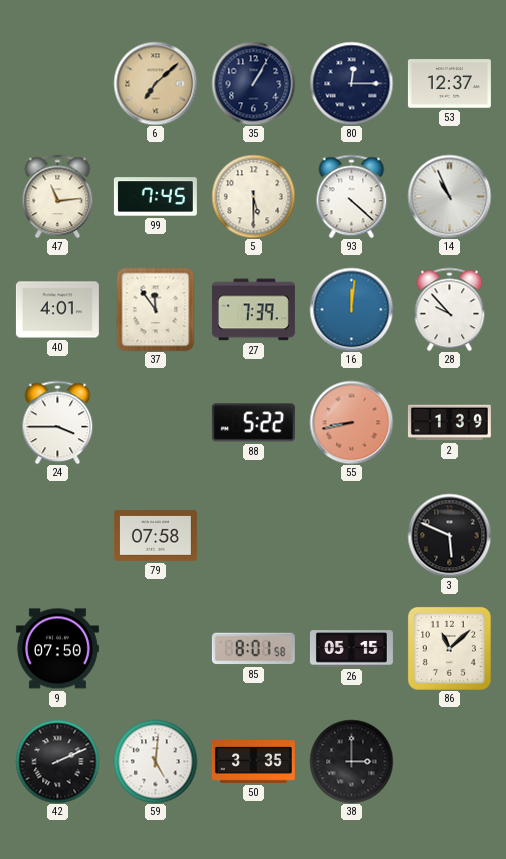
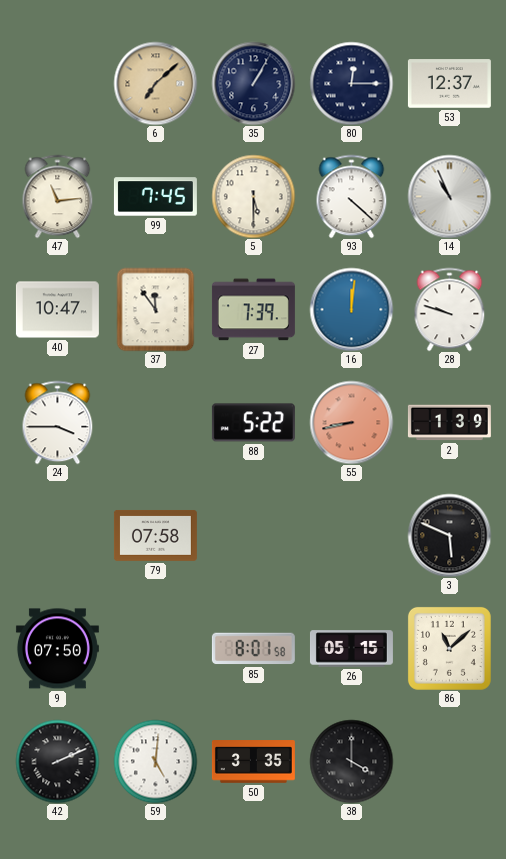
40: 4:01 -> 10:47
28: 9:53 -> 9:48
38: 3:00 -> 4:00
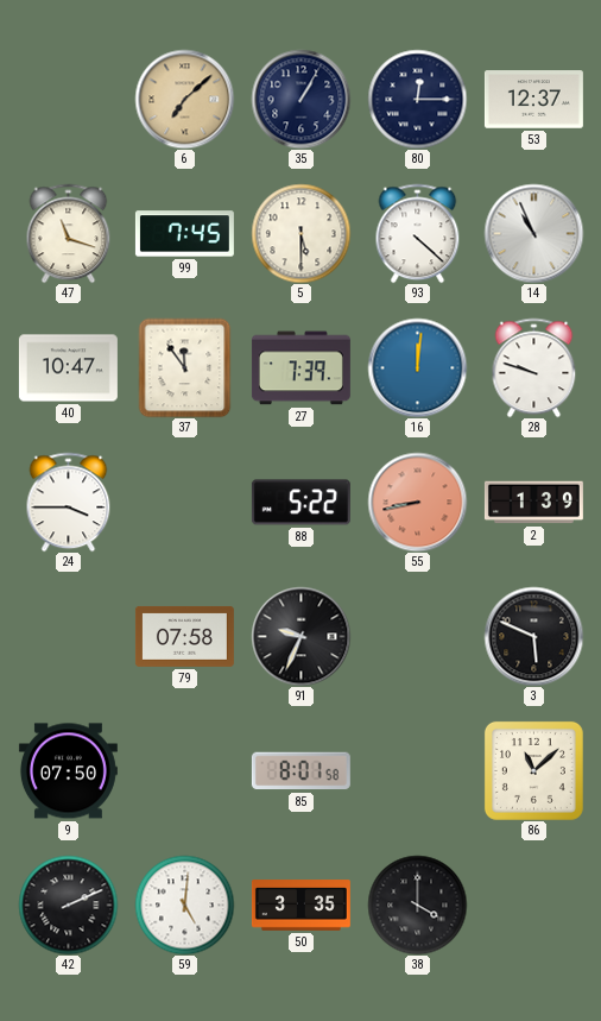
47: 11:14 -> 11:18
91: none -> 9:34
26: 05:15 -> none
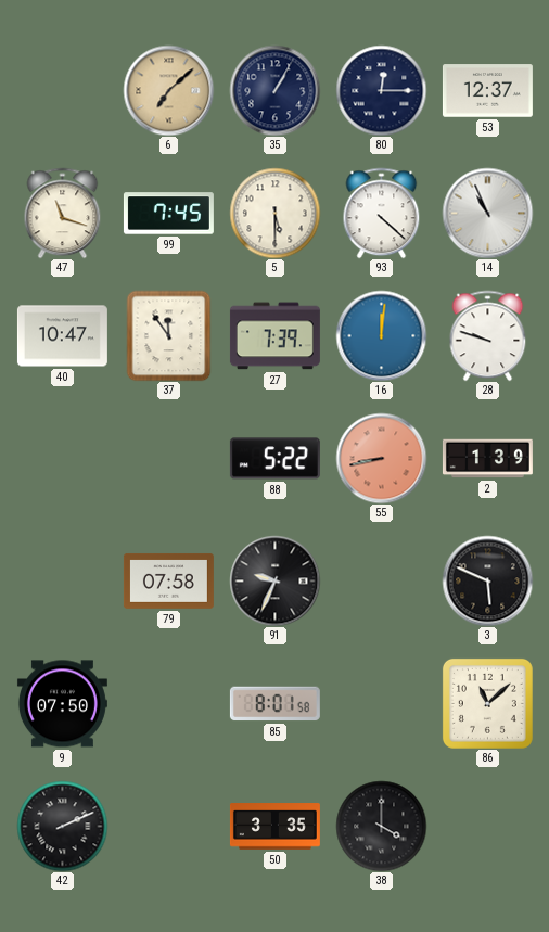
24: 3:45 -> none
59: 5:01 -> none
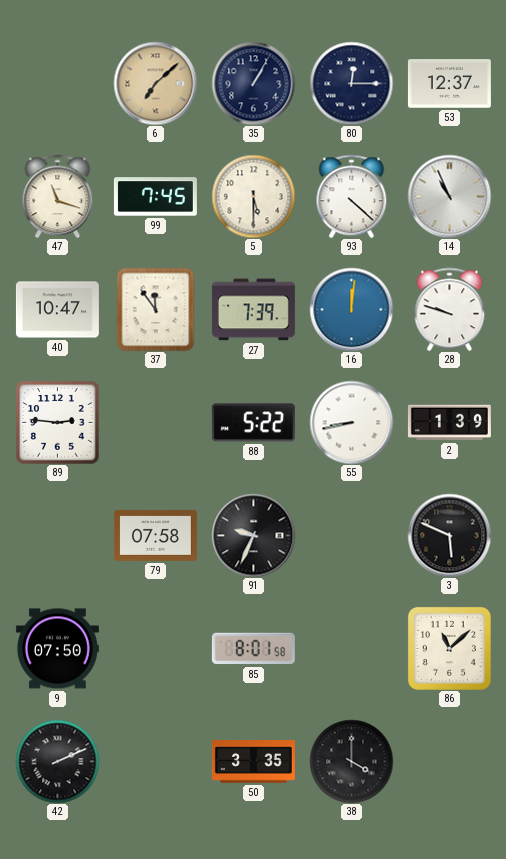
89: none -> 2:46
55 dial: salmon -> white
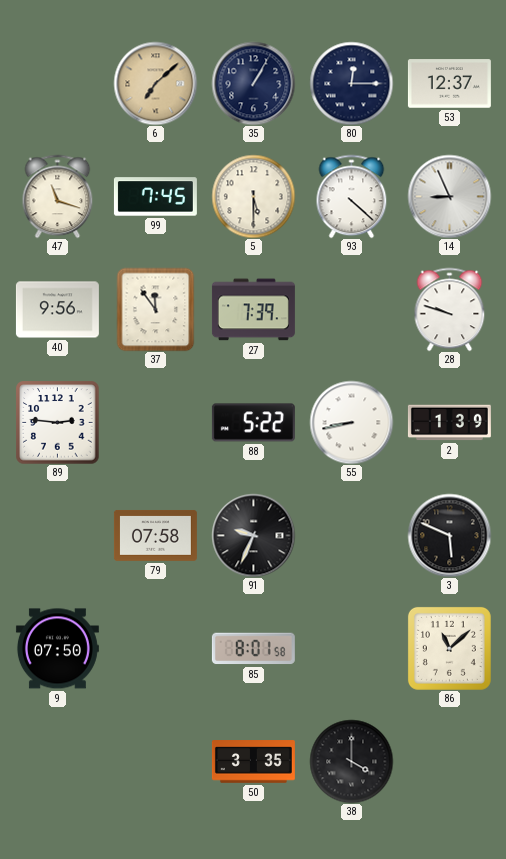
14: 10:56 -> 8:56
40: 10:47 -> 9:56
16: 12:01 -> none
42: 2:11 -> none
